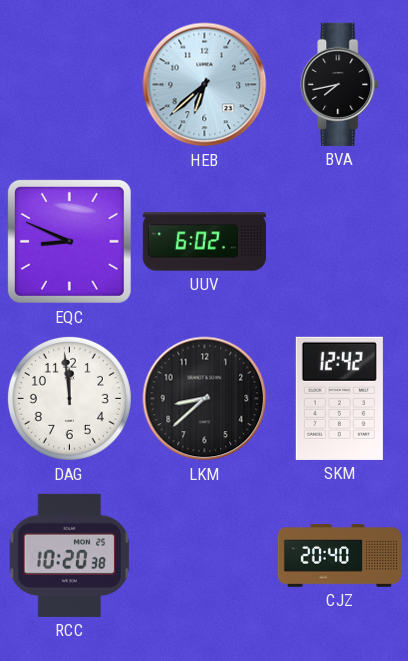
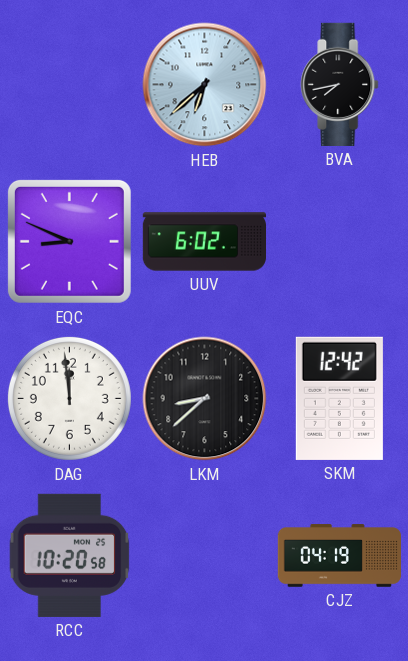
RCC: 10:20:38 -> 10:20:58
CJZ: 20:40 -> 04:19
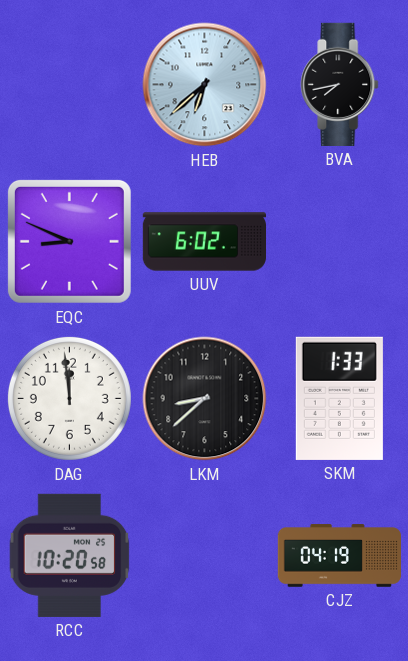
SKM: 12:42 -> 1:33
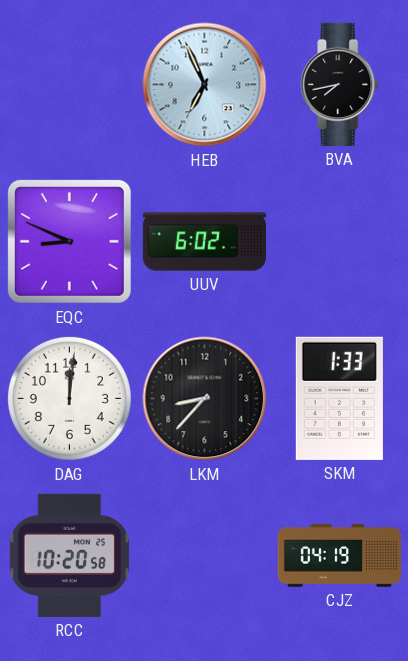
HEB: 6:38 -> 6:56
DAG: 11:59 -> 12:01
LKM: 8:38 -> 8:37
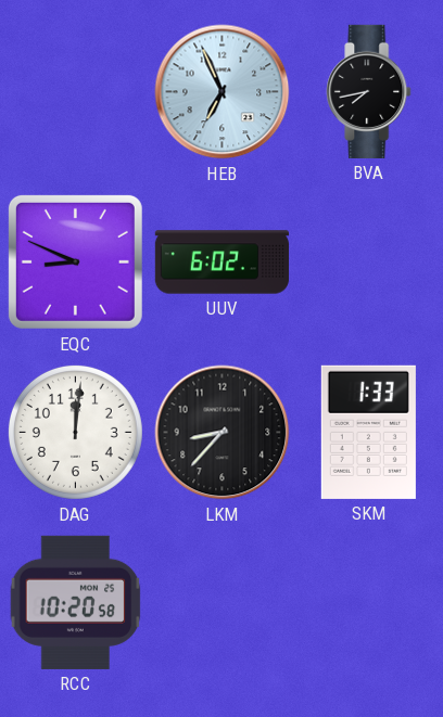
CJZ: 04:19 -> none
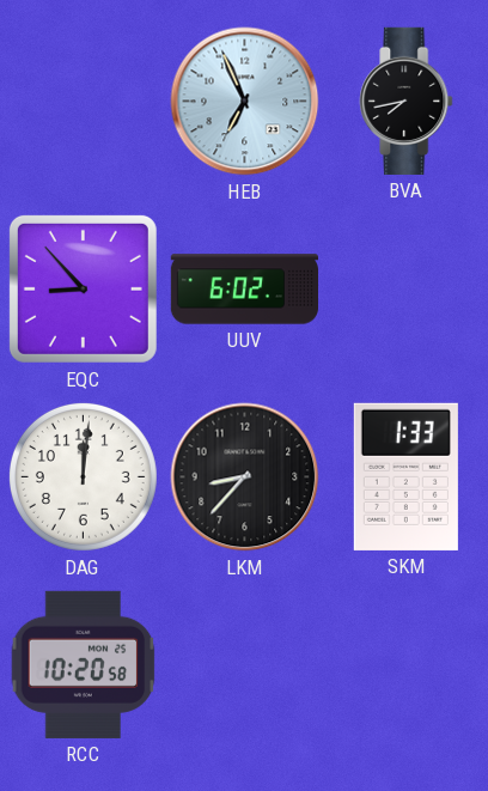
EQC: 8:49 -> 8:53
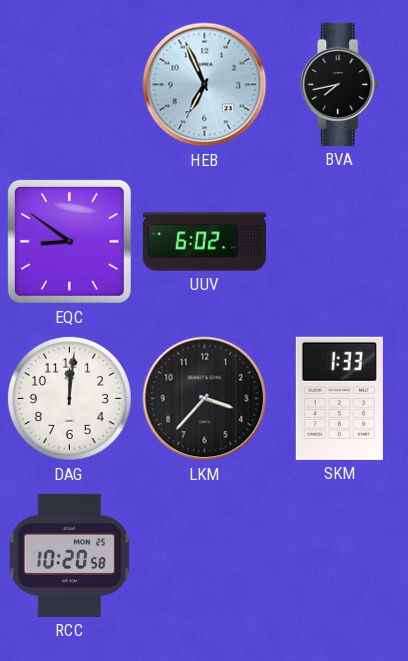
EQC: 8:53 -> 8:51
LKM: 8:37 -> 3:37
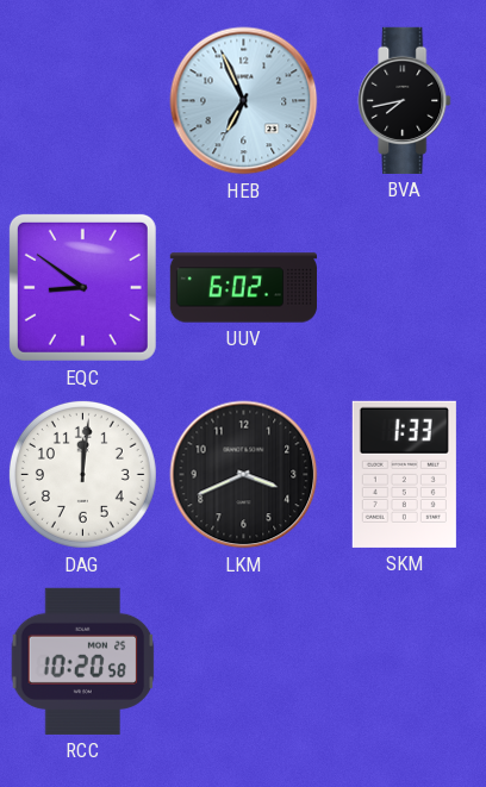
LKM: 3:37 -> 3:41
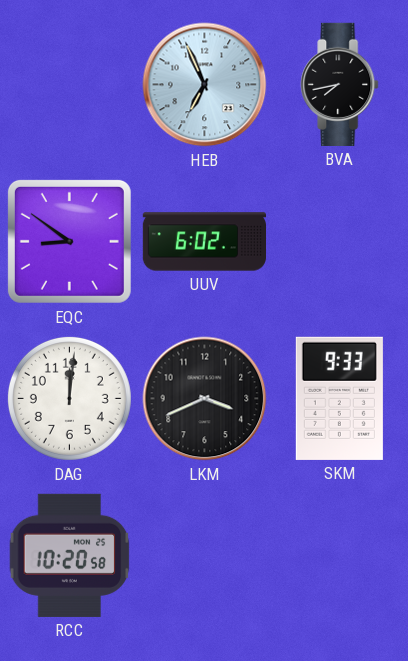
SKM: 1:33 -> 9:33
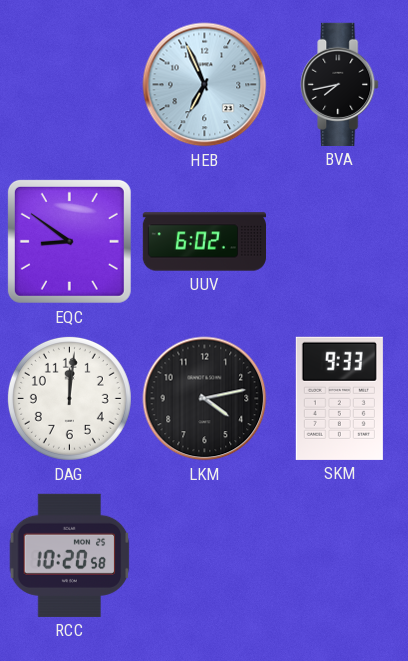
LKM: 3:41 -> 4:13
